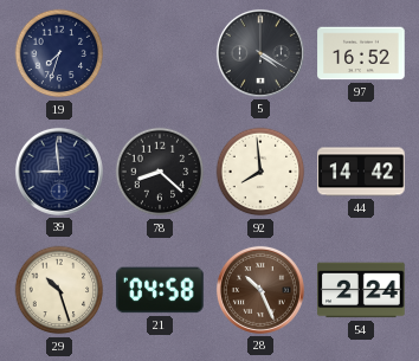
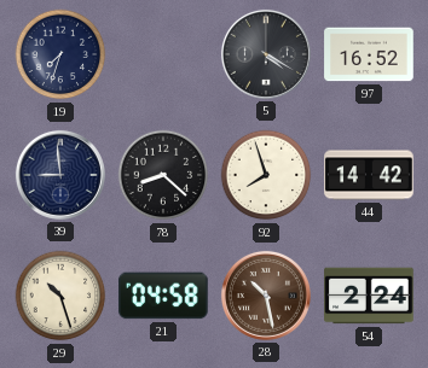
92: 7:59 -> 7:57
28: 10:26 -> 10:28
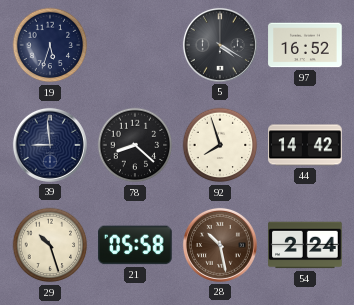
19: 7:33 -> 5:33
21: 04:58 -> 05:58
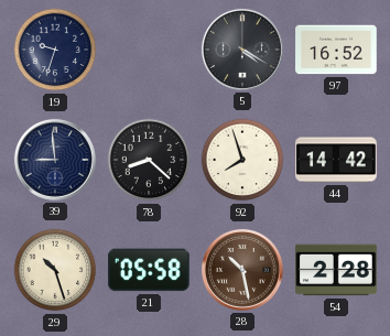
19: 5:33 -> 9:33
54: 2:24 -> 2:28
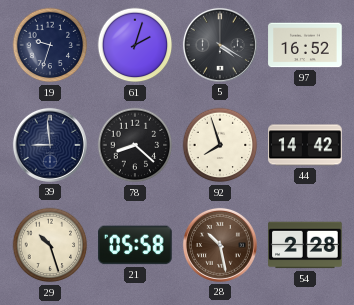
61: none -> 2:03
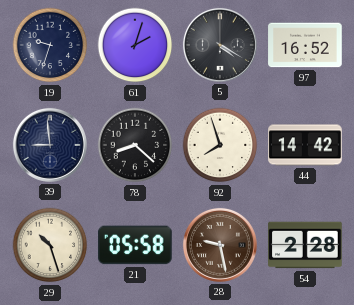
28: 10:28 -> 9:28
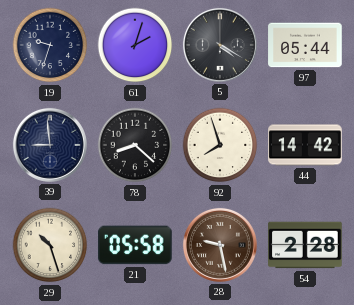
97: 16:52 -> 05:44
